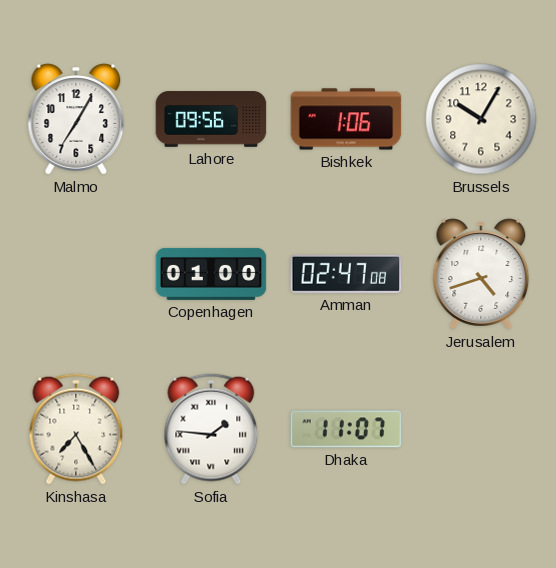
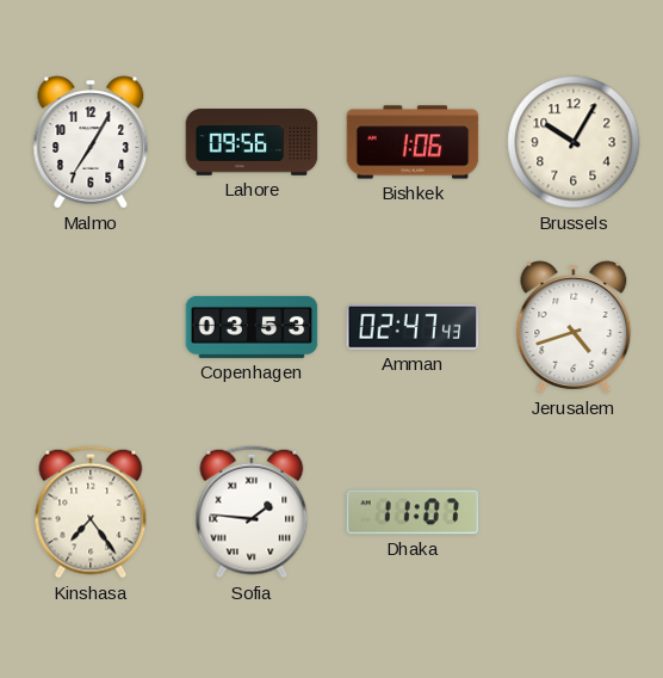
Copenhagen: 01:00 -> 03:53
Amman: 02:47:08 -> 02:47:43
Kinshasa: 7:25 -> 7:24
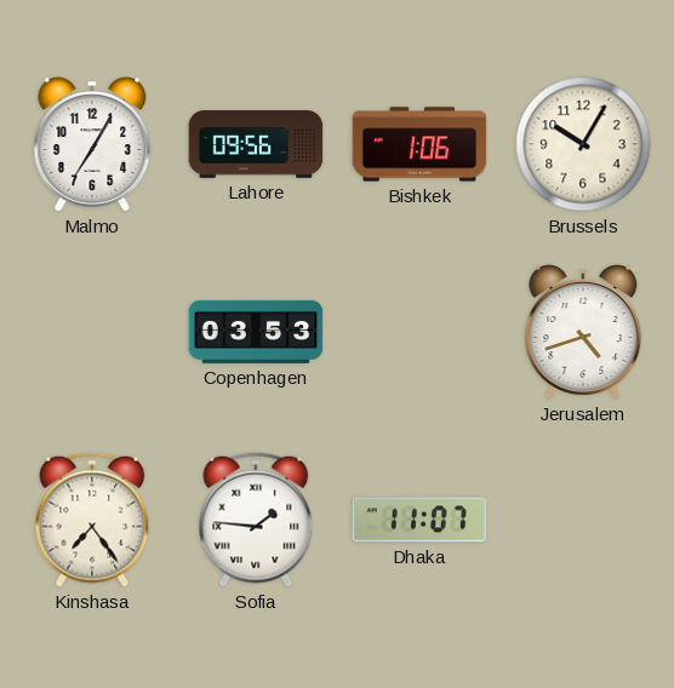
Amman: 02:47 -> none
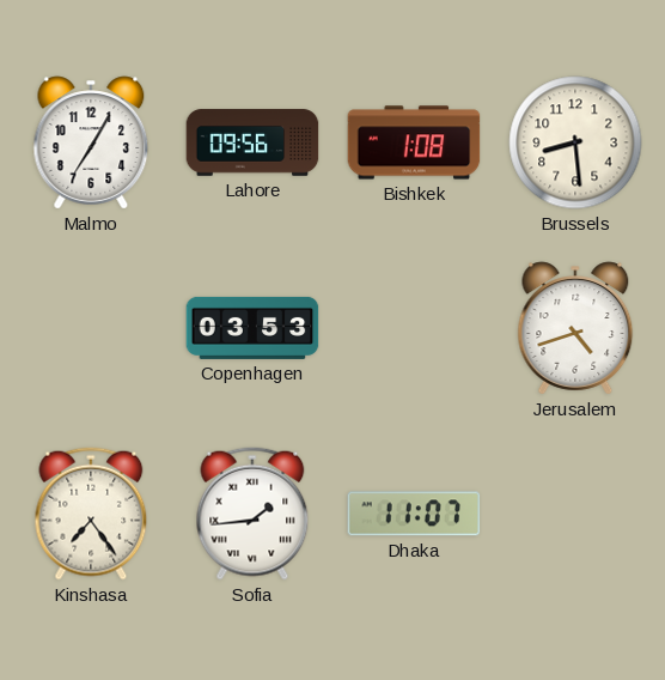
Bishkek: 1:06 -> 1:08
Brussels: 10:05 -> 8:29
Sofia: 1:46 -> 1:44
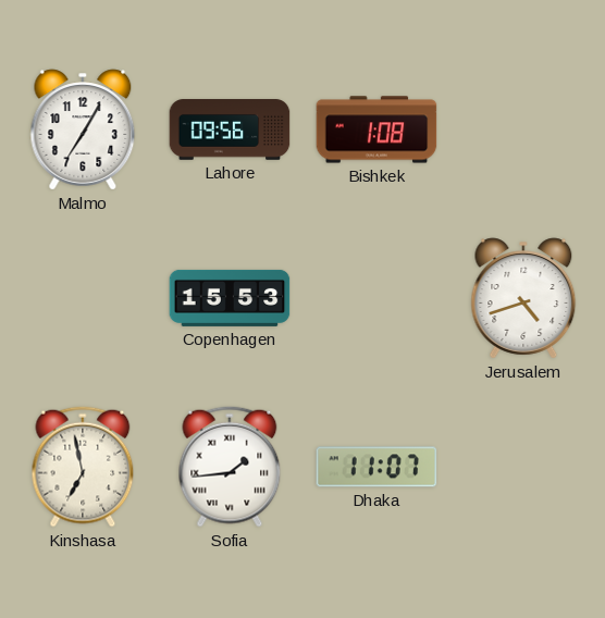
Brussels: 8:29 -> none
Copenhagen: 03:53 -> 15:53
Kinshasa: 7:24 -> 6:58
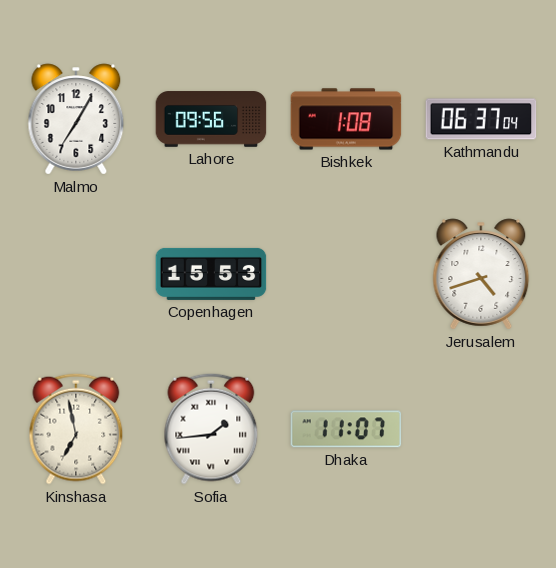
Kathmandu: none -> 06:37
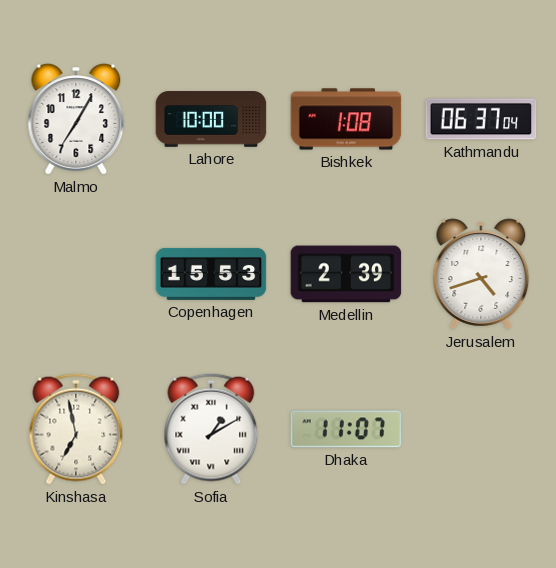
Lahore: 09:56 -> 10:00
Medellin: none -> 2:39
Sofia: 1:44 -> 1:10
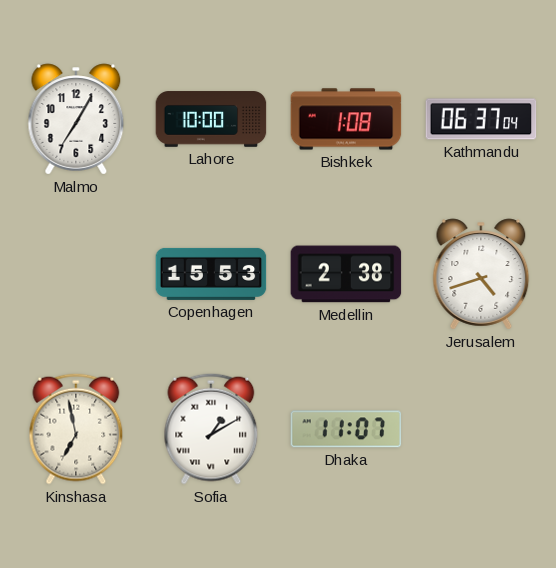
Medellin: 2:39 -> 2:38
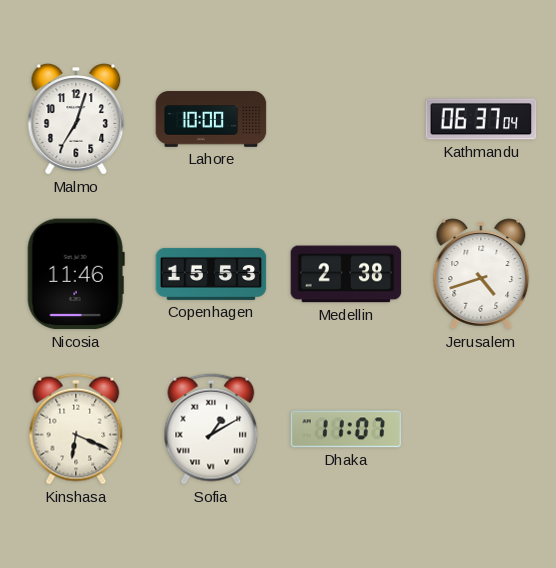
Malmo: 7:05 -> 7:03
Bishkek: 1:08 -> none
Nicosia: none -> 11:46
Kinshasa: 6:58 -> 6:19
